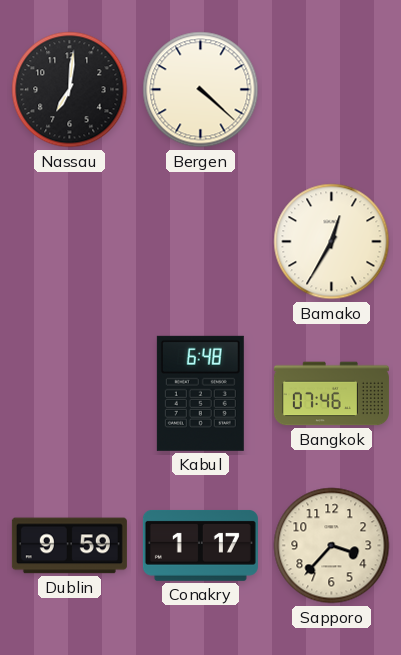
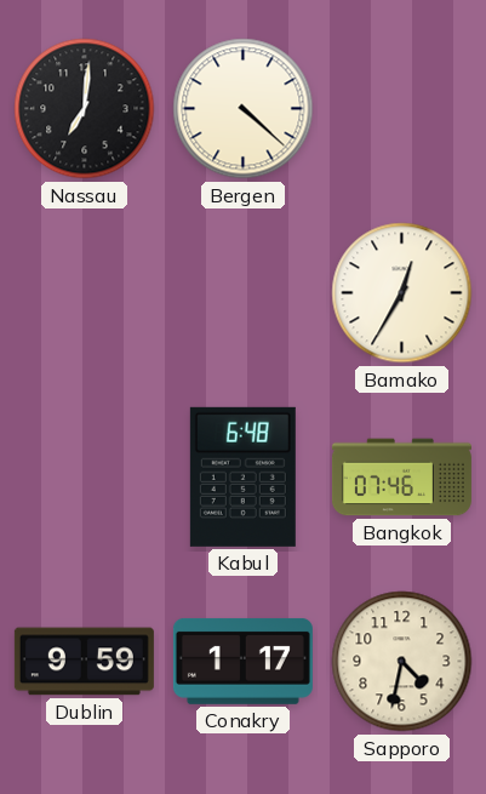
Sapporo: 3:37 -> 4:32
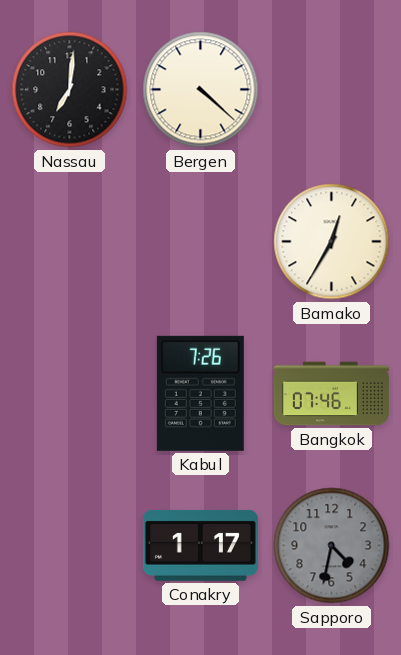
Kabul: 6:48 -> 7:26
Dublin: 9:59 -> none
Sapporo dial: cream -> grey
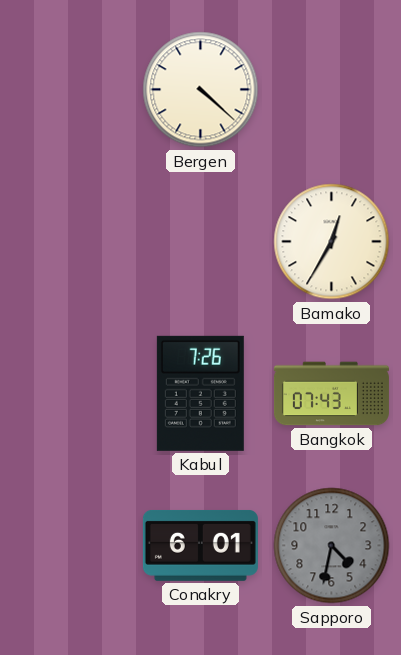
Nassau: 7:01 -> none
Bangkok: 07:46 -> 07:43
Conakry: 1:17 -> 6:01
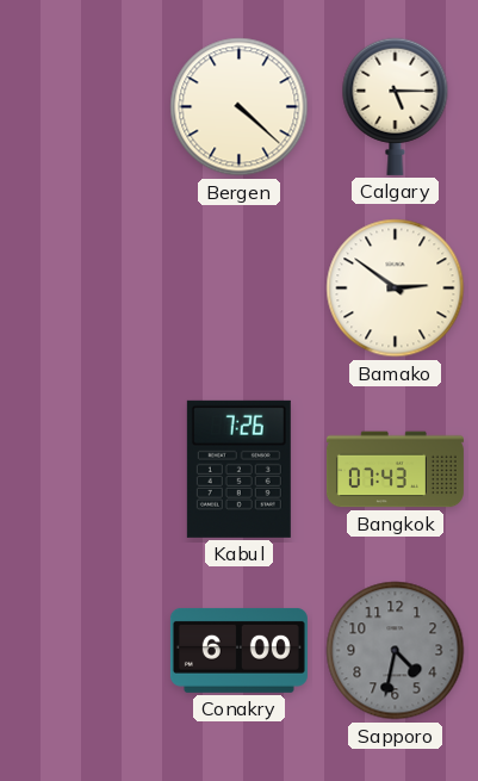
Calgary: none -> 5:15
Bamako: 12:35 -> 2:51
Conakry: 6:01 -> 6:00
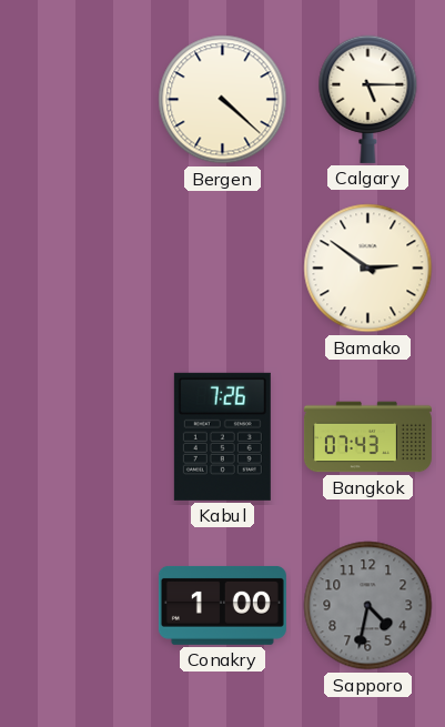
Conakry: 6:00 -> 1:00
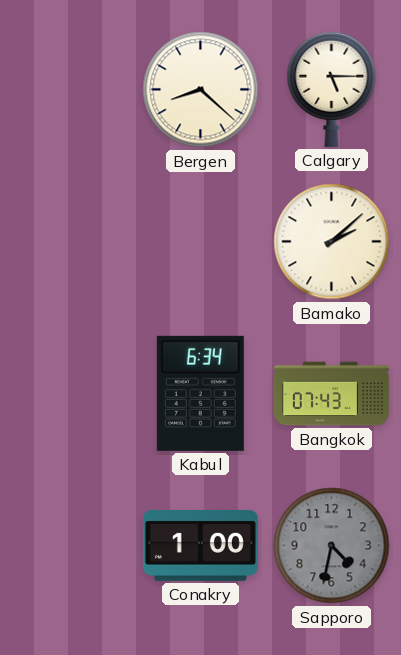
Bergen: 4:22 -> 8:22
Bamako: 2:51 -> 2:08
Kabul: 7:26 -> 6:34
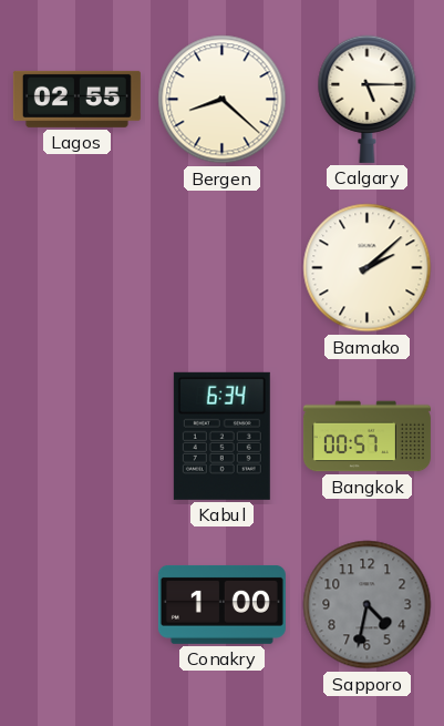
Lagos: none -> 02:55
Bangkok: 07:43 -> 00:57
